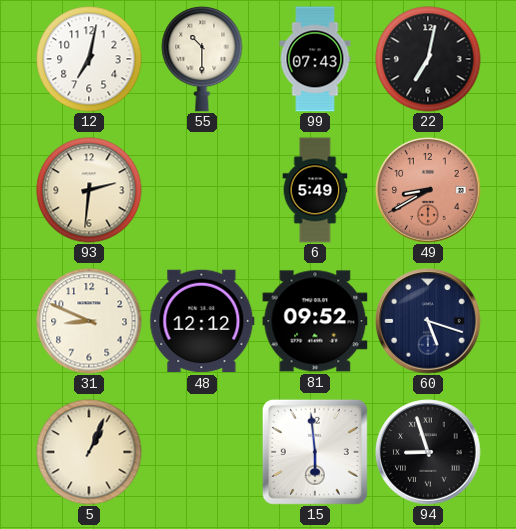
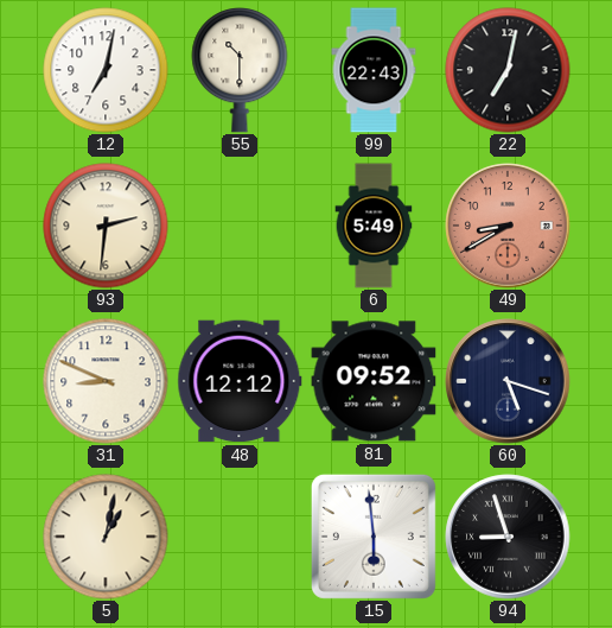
99: 07:43 -> 22:43
5: 1:04 -> 1:02
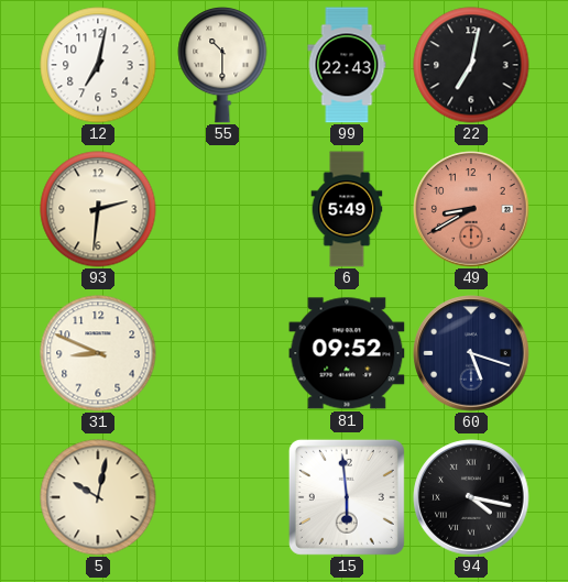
48: 12:12 -> none
5: 1:02 -> 10:02
94: 8:57 -> 4:17
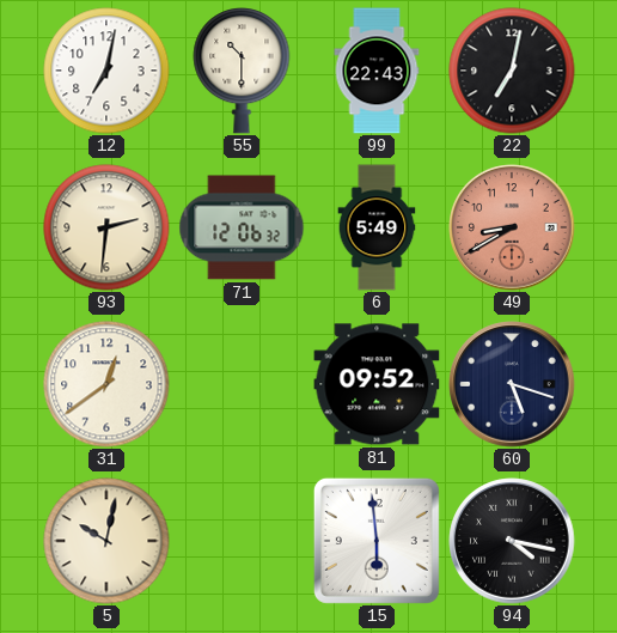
71: none -> 12:06
31: 8:49 -> 12:39
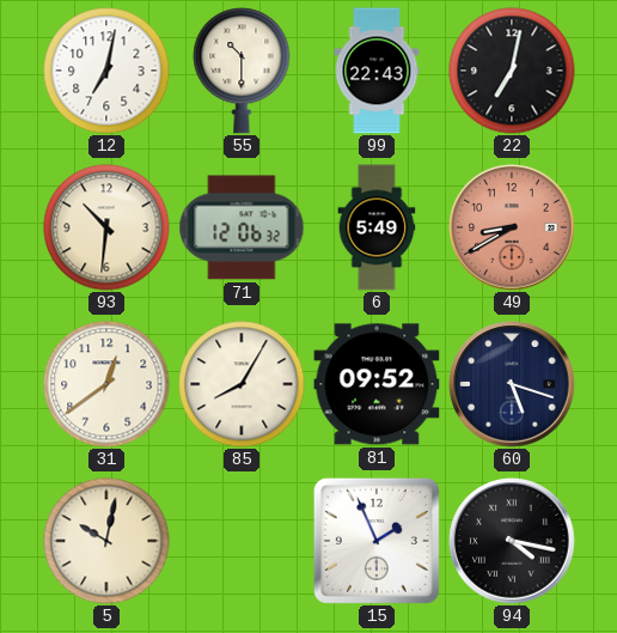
93: 2:31 -> 10:31
85: none -> 8:05
15: 5:59 -> 1:56
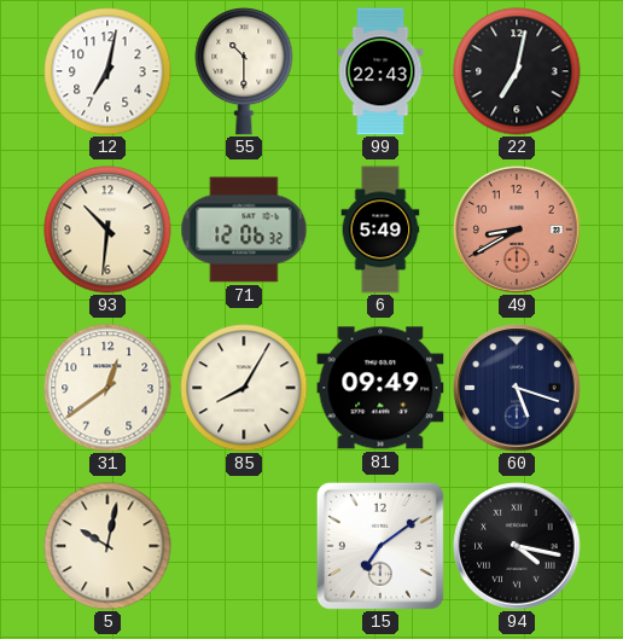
81: 09:52 -> 09:49
15: 1:56 -> 7:09
